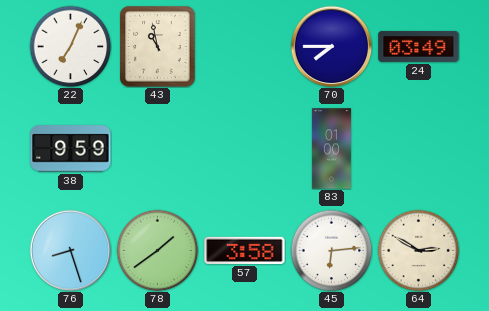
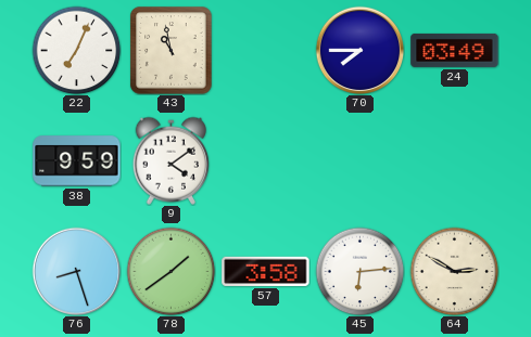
9: none -> 4:09
83: 01:00 -> none
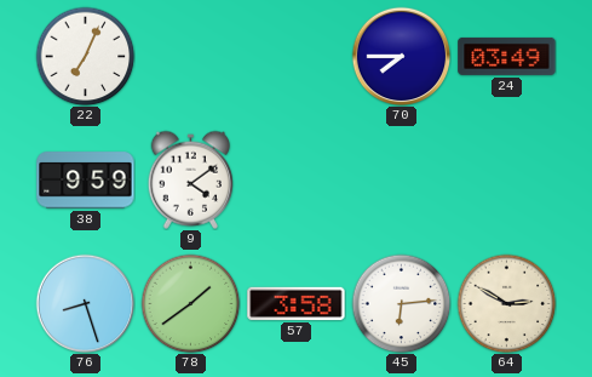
43: 10:58 -> none
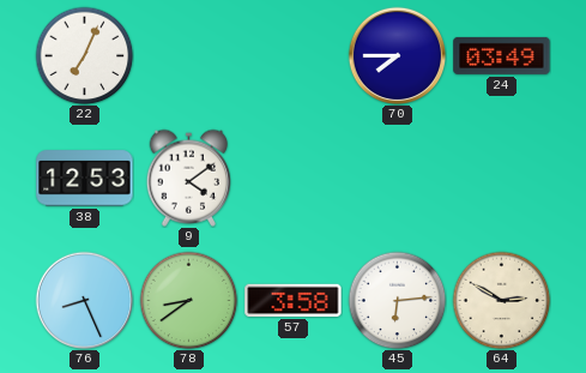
38: 9:59 -> 12:53
76: 8:27 -> 8:26
78: 1:39 -> 8:39
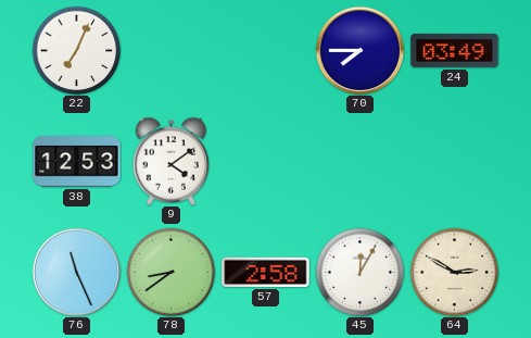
76: 8:26 -> 11:26
57: 3:58 -> 2:58
45: 6:14 -> 12:05
